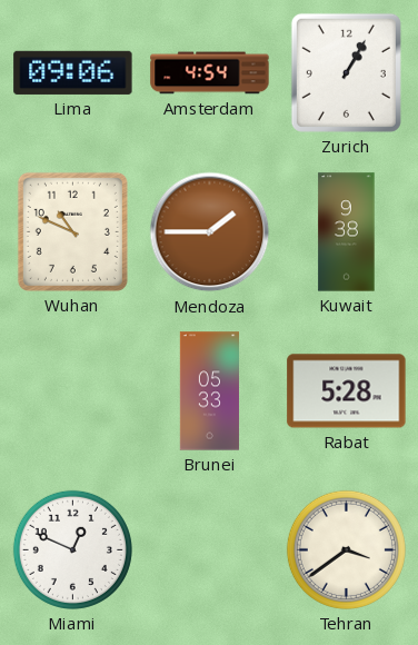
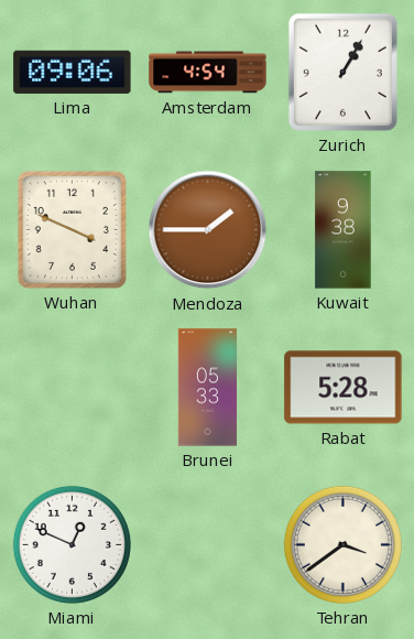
Wuhan: 10:49 -> 3:49
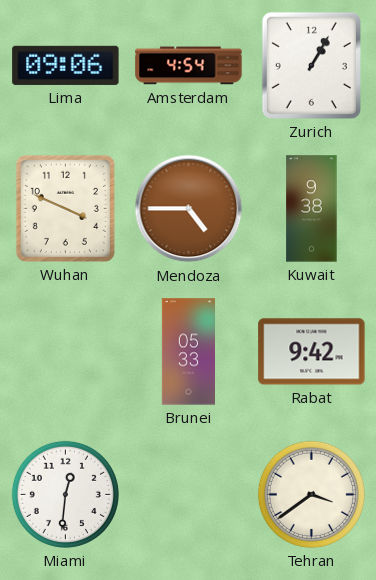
Mendoza: 1:45 -> 4:45
Rabat: 5:28 -> 9:42
Miami: 12:49 -> 12:31
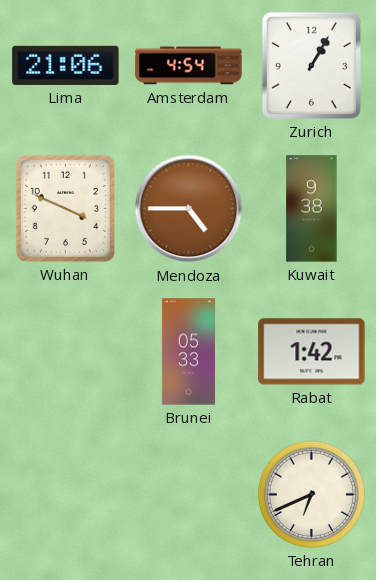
Lima: 09:06 -> 21:06
Rabat: 9:42 -> 1:42
Miami: 12:31 -> none
Tehran: 3:39 -> 6:41
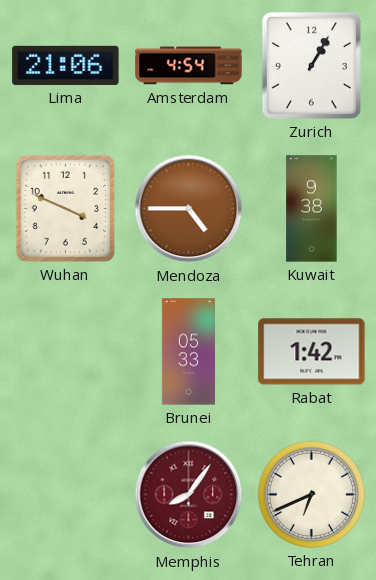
Memphis: none -> 8:06
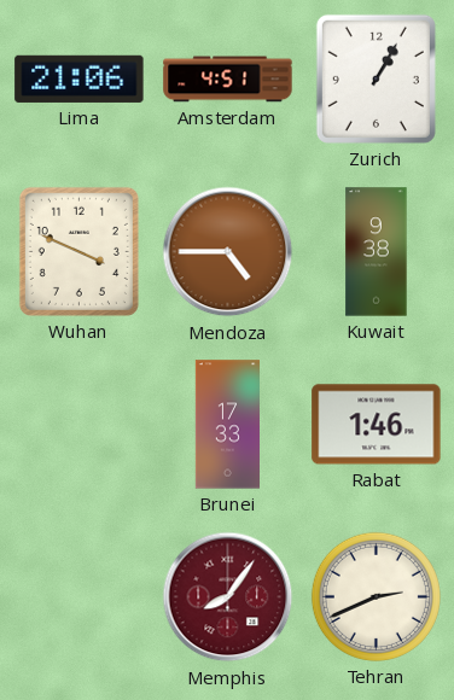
Amsterdam: 4:54 -> 4:51
Brunei: 05:33 -> 17:33
Rabat: 1:42 -> 1:46
Tehran: 6:41 -> 2:41
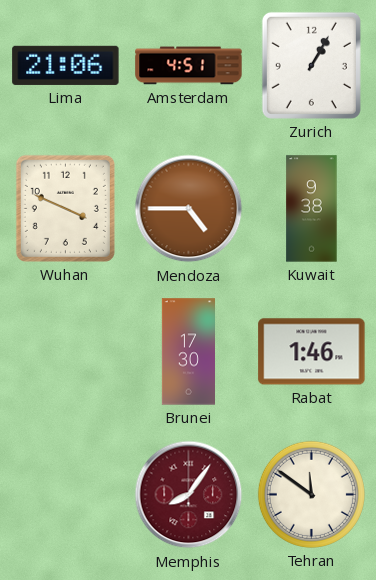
Brunei: 17:33 -> 17:30
Tehran: 2:41 -> 11:51
